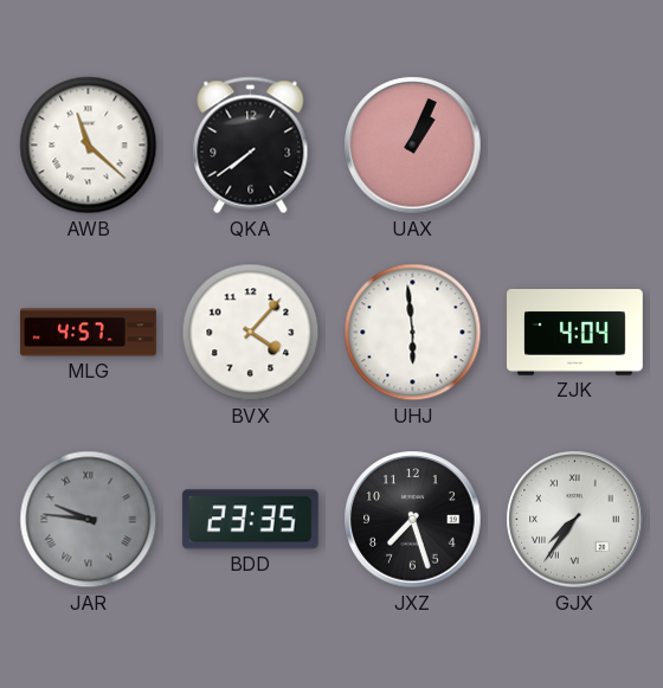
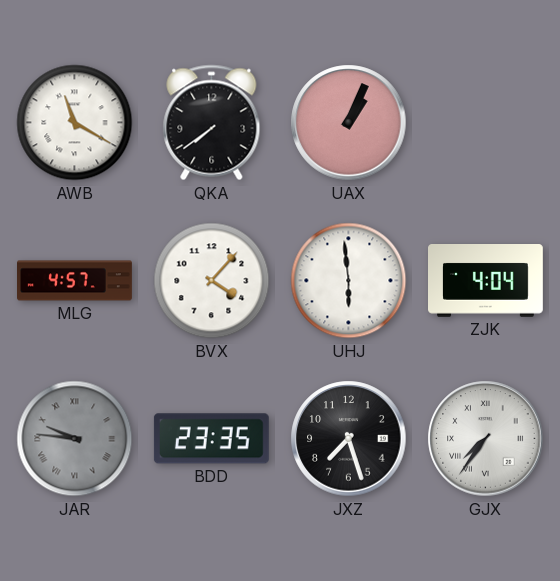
AWB: 11:22 -> 11:20
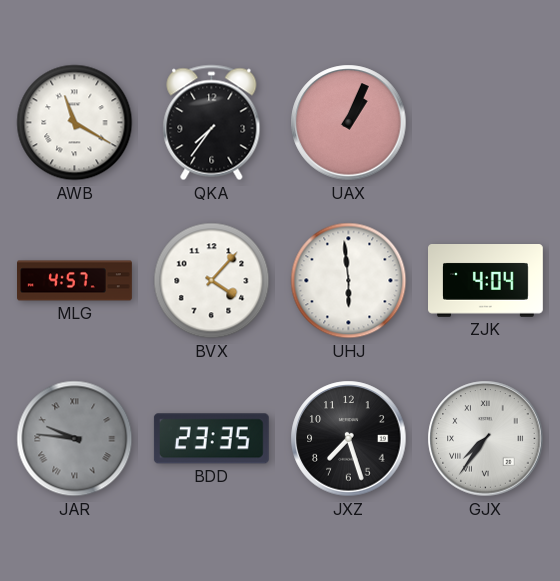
QKA: 7:39 -> 7:36
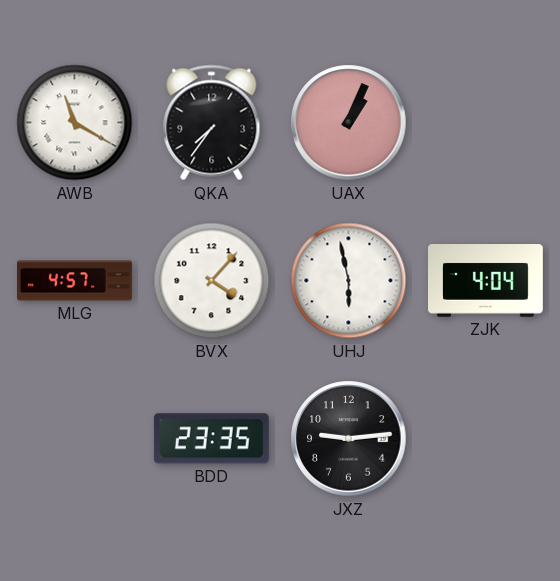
UHJ: 5:59 -> 5:58
JAR: 9:46 -> none
JXZ: 7:27 -> 9:14
GJX: 7:36 -> none
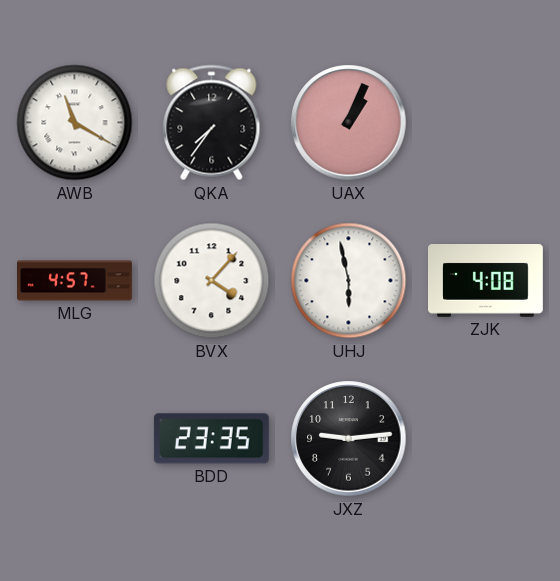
ZJK: 4:04 -> 4:08
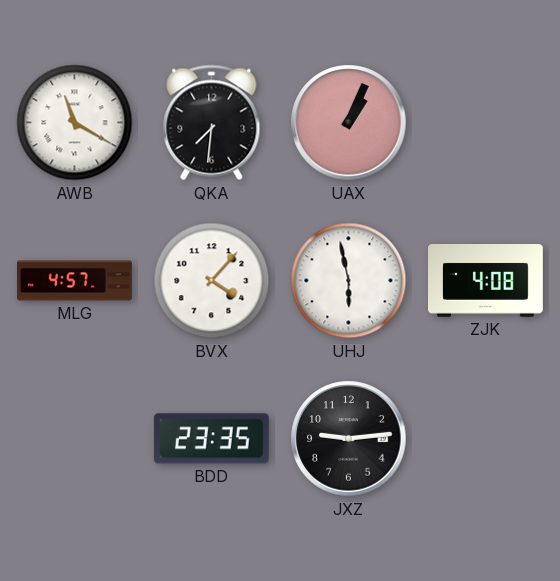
QKA: 7:36 -> 7:31
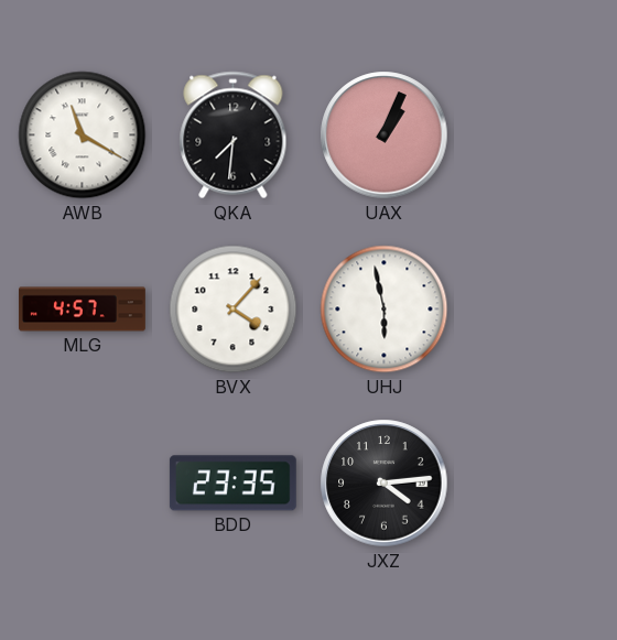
ZJK: 4:08 -> none
JXZ: 9:14 -> 4:14
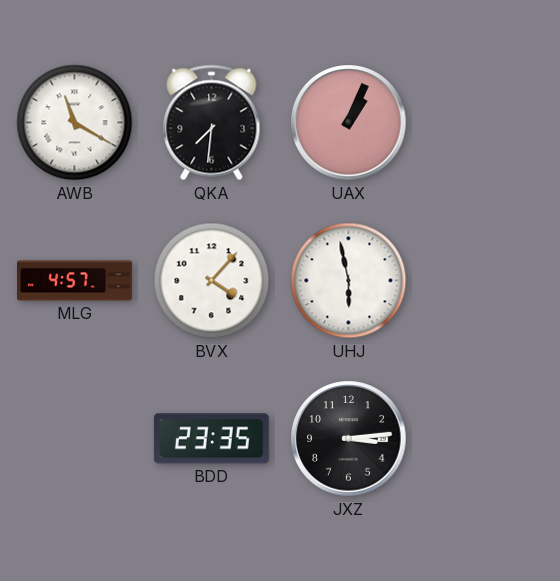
JXZ: 4:14 -> 3:14
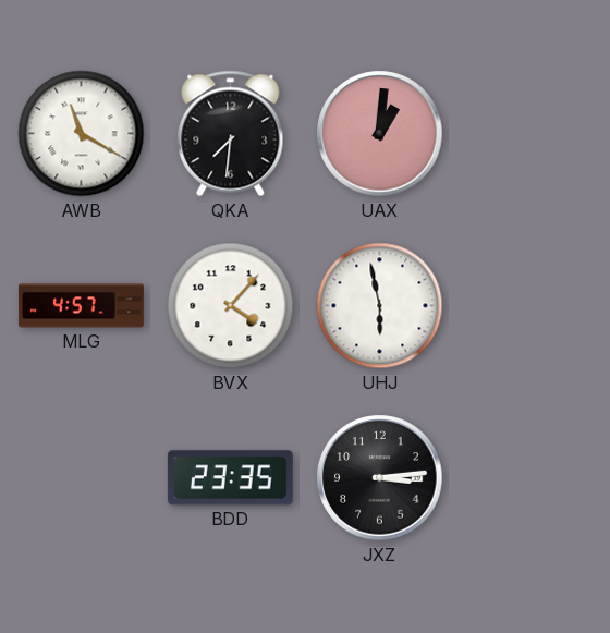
UAX: 1:04 -> 1:01
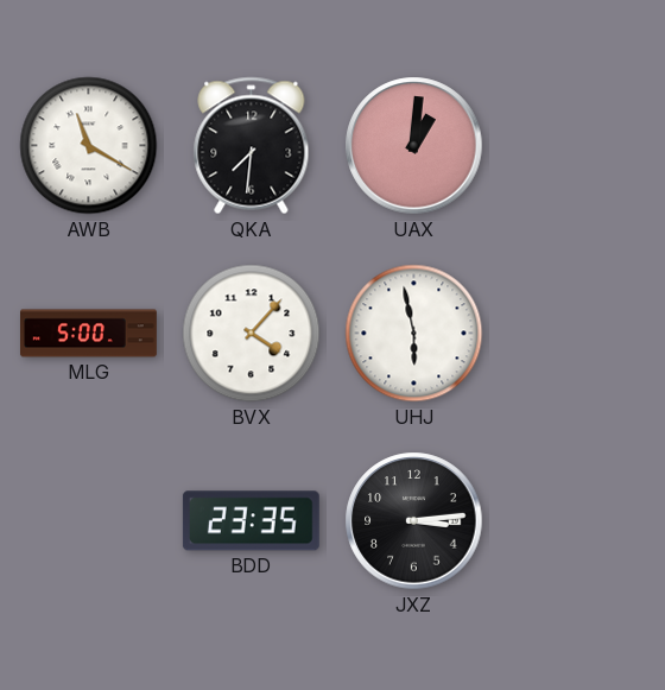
MLG: 4:57 -> 5:00
